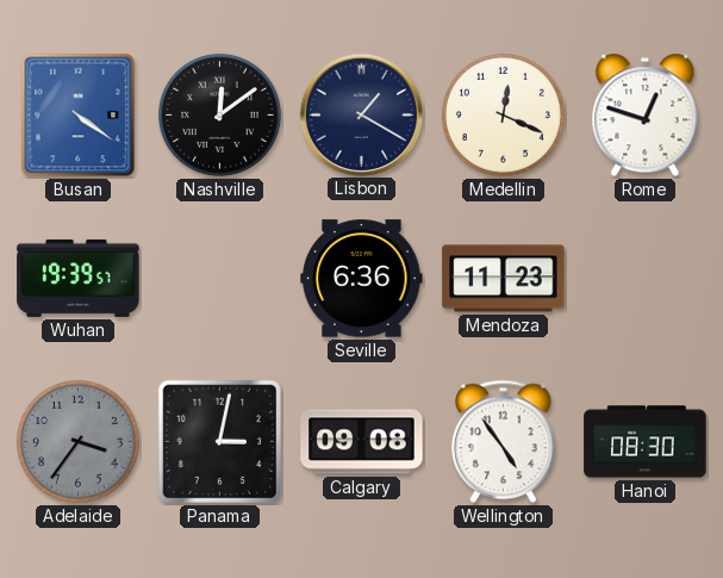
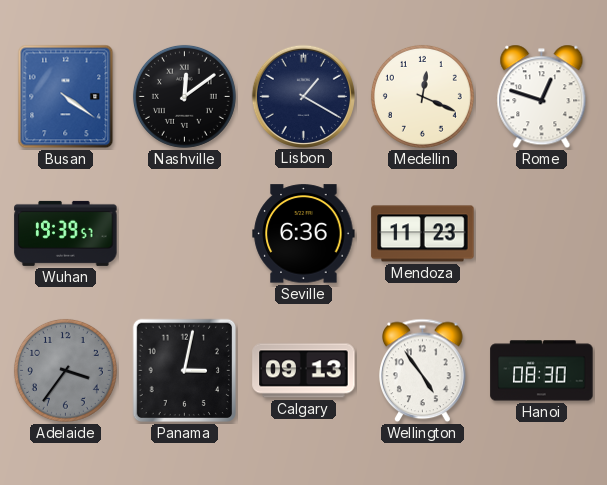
Calgary: 09:08 -> 09:13
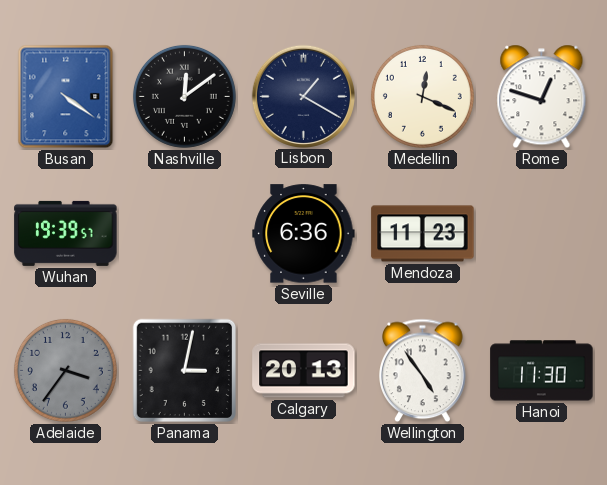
Calgary: 09:13 -> 20:13
Hanoi: 08:30 -> 11:30
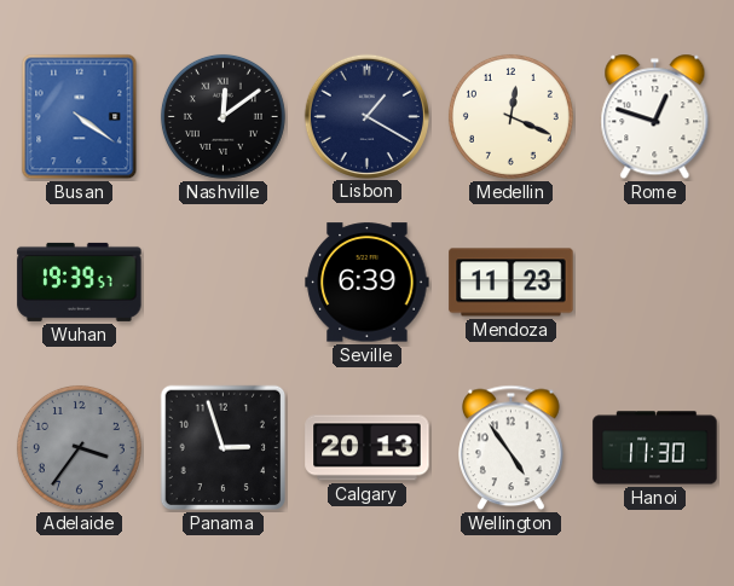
Seville: 6:36 -> 6:39
Panama: 3:02 -> 2:57
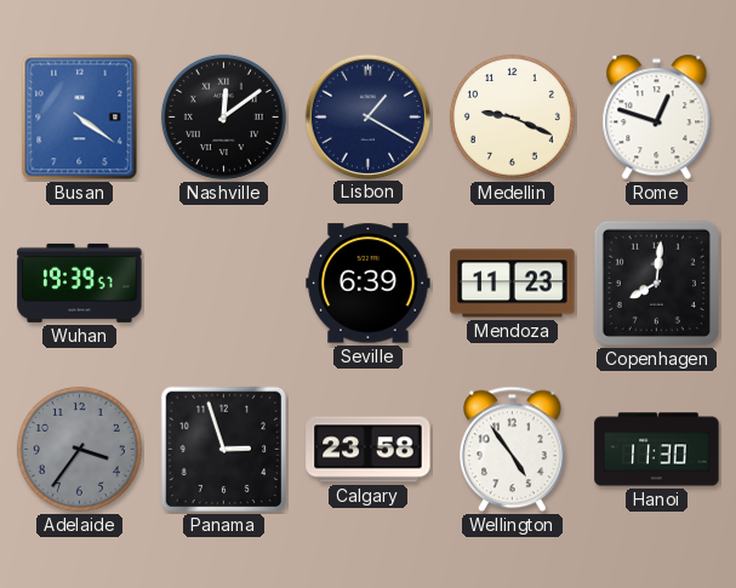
Medellin: 12:19 -> 9:19
Copenhagen: none -> 8:01
Calgary: 20:13 -> 23:58
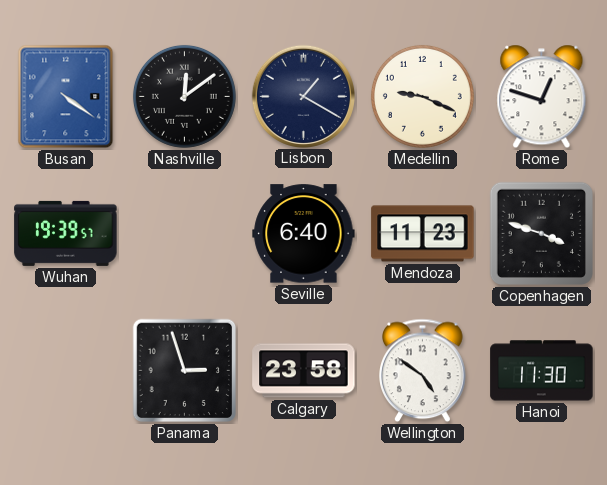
Seville: 6:39 -> 6:40
Copenhagen: 8:01 -> 3:48
Adelaide: 3:36 -> none
Wellington: 4:54 -> 4:51
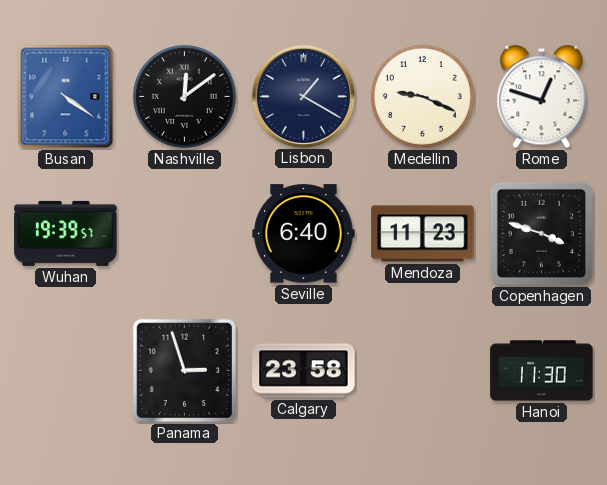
Wellington: 4:51 -> none
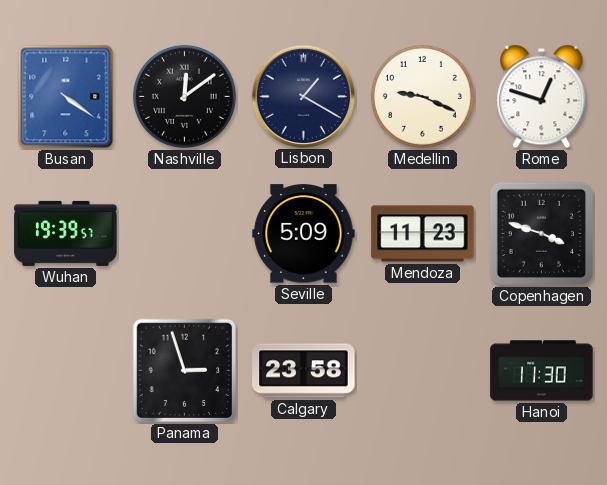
Seville: 6:40 -> 5:09
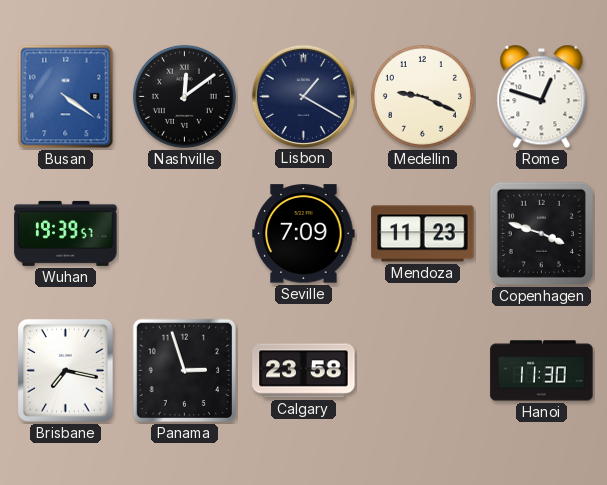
Seville: 5:09 -> 7:09
Brisbane: none -> 7:17
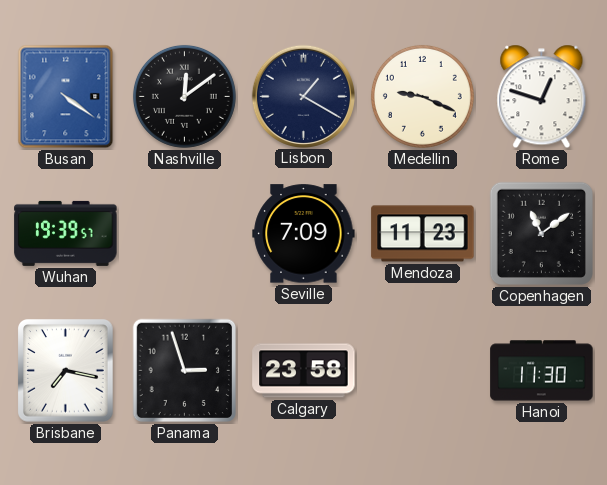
Copenhagen: 3:48 -> 11:09
